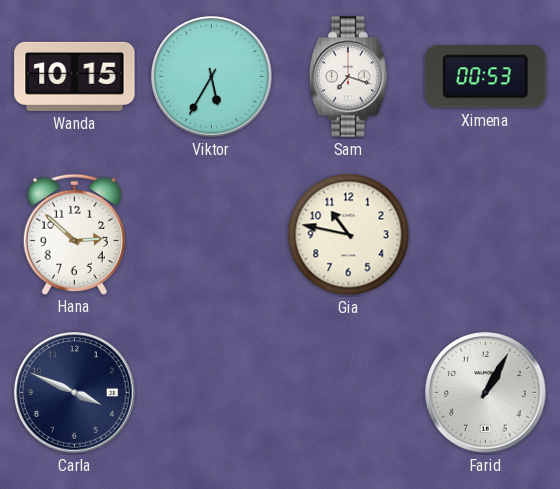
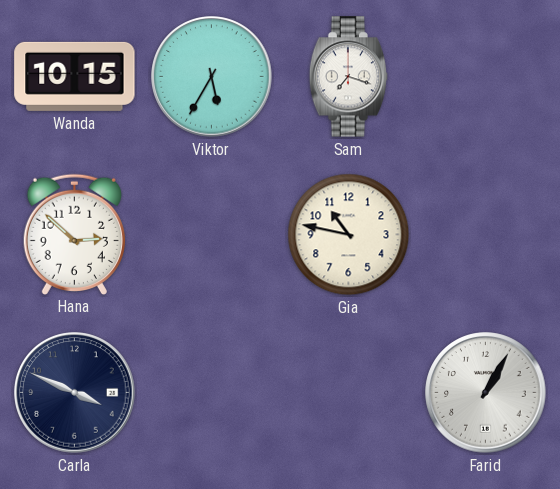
Ximena: 00:53 -> none
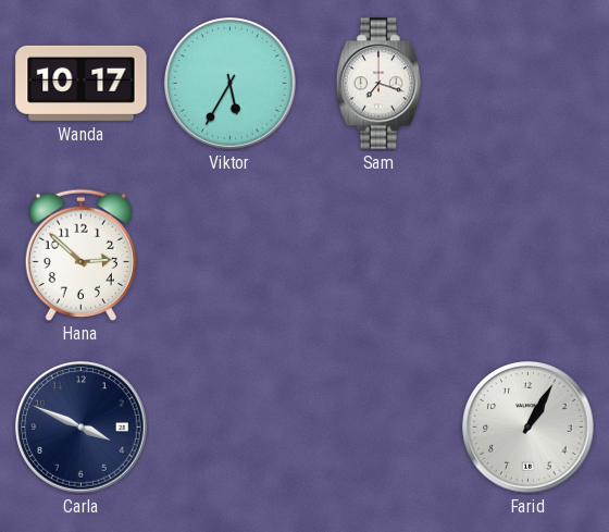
Wanda: 10:15 -> 10:17
Gia: 10:47 -> none
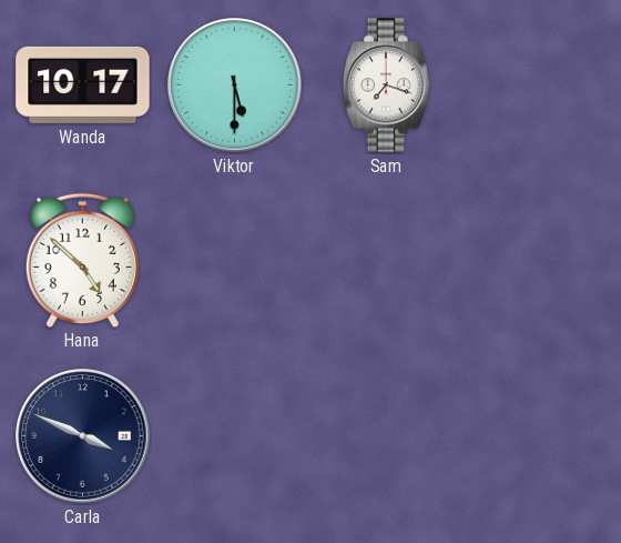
Viktor: 5:35 -> 5:30
Hana: 2:52 -> 4:52
Farid: 1:05 -> none
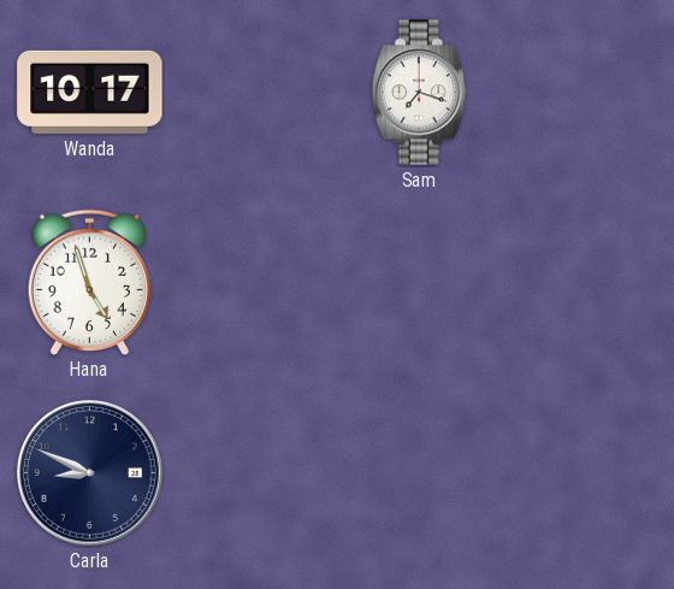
Viktor: 5:30 -> none
Hana: 4:52 -> 4:57
Carla: 3:49 -> 8:49
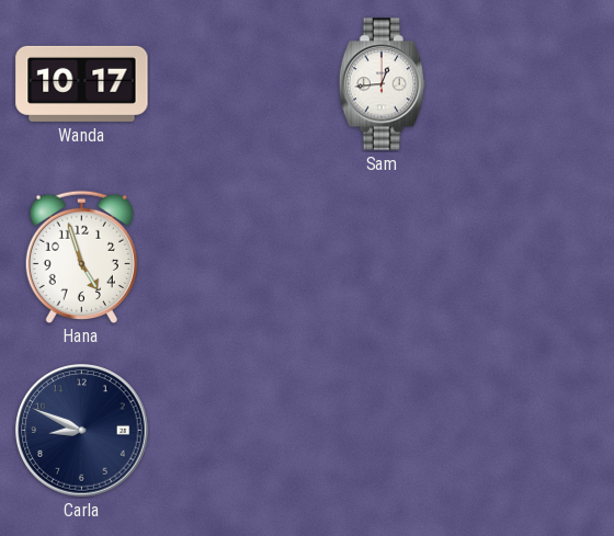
Sam: 7:18 -> 12:44
